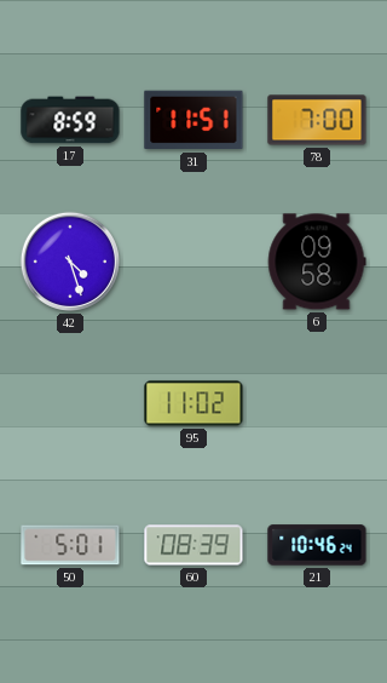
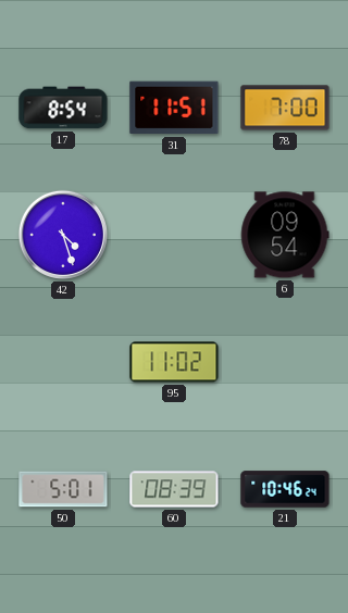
17: 8:59 -> 8:54
6: 09:58 -> 09:54
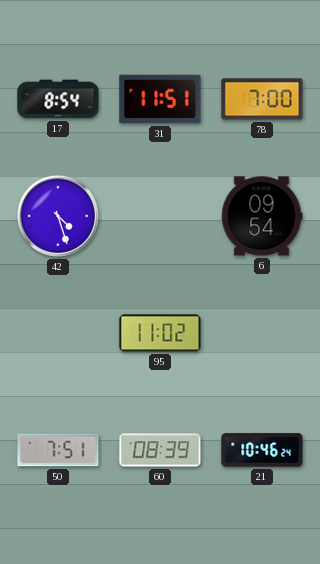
50: 5:01 -> 7:51
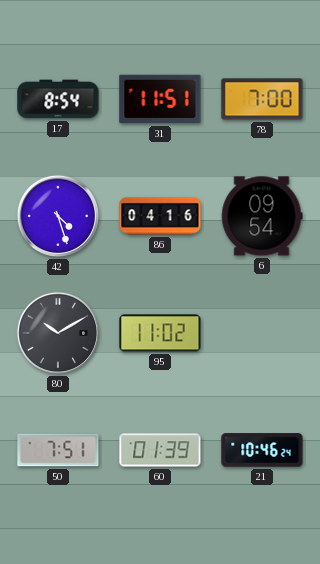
86: none -> 04:16
80: none -> 10:10
60: 08:39 -> 01:39
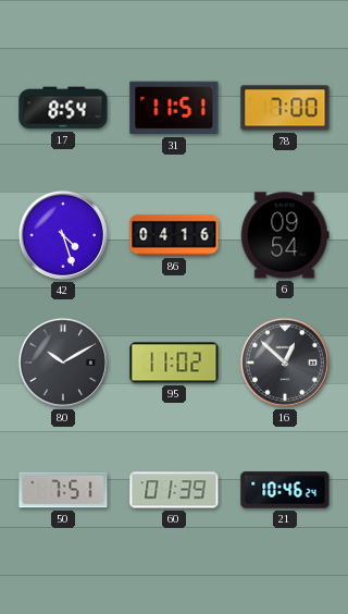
16: none -> 12:52
